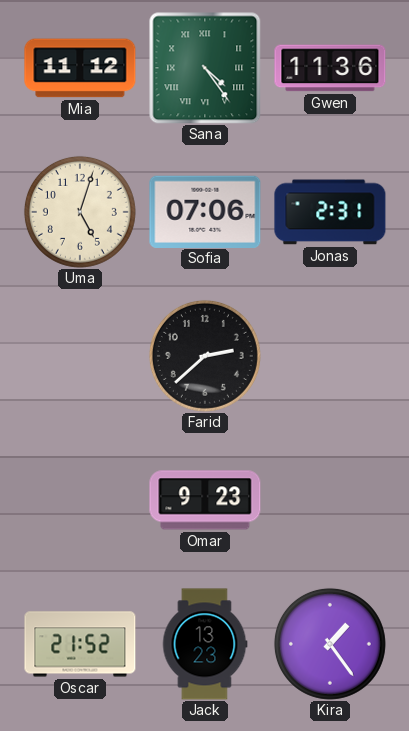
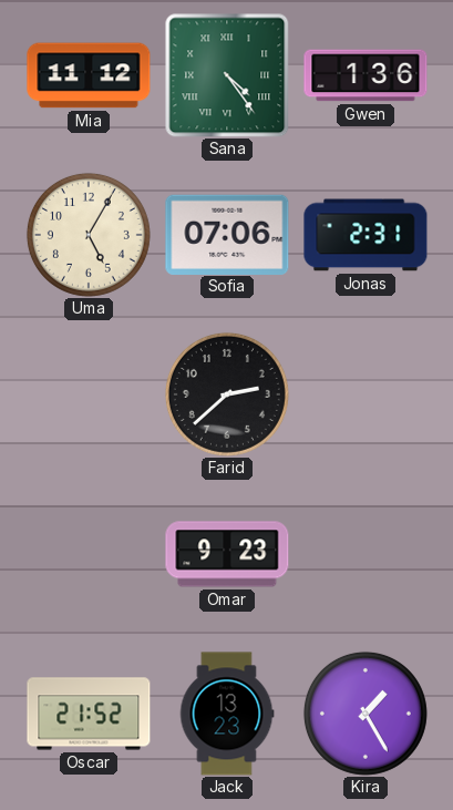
Gwen: 11:36 -> 1:36
Uma: 5:03 -> 5:05
Kira: 1:24 -> 1:25
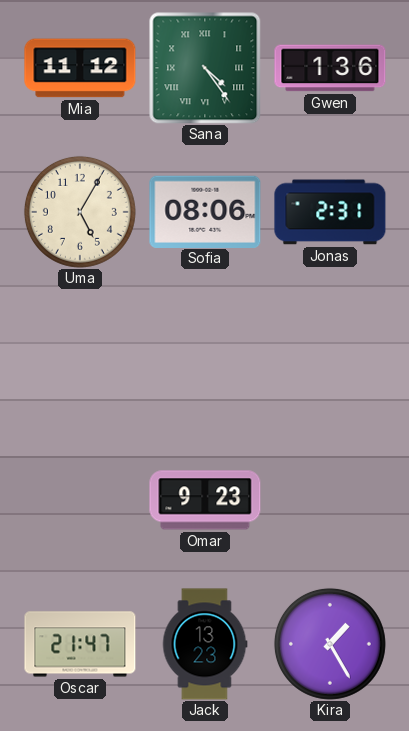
Sofia: 07:06 -> 08:06
Farid: 2:38 -> none
Oscar: 21:52 -> 21:47
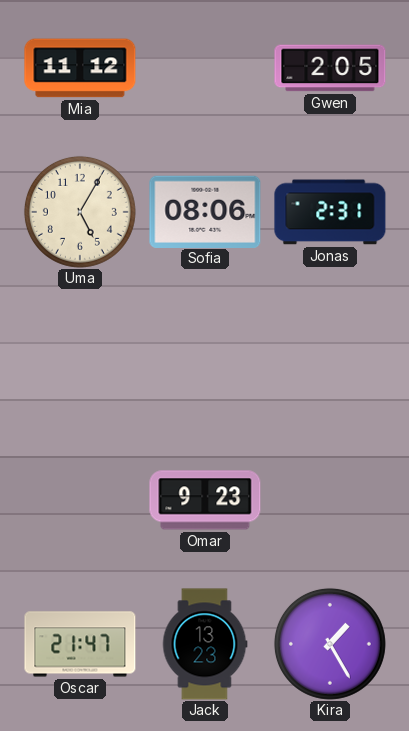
Sana: 4:24 -> none
Gwen: 1:36 -> 2:05
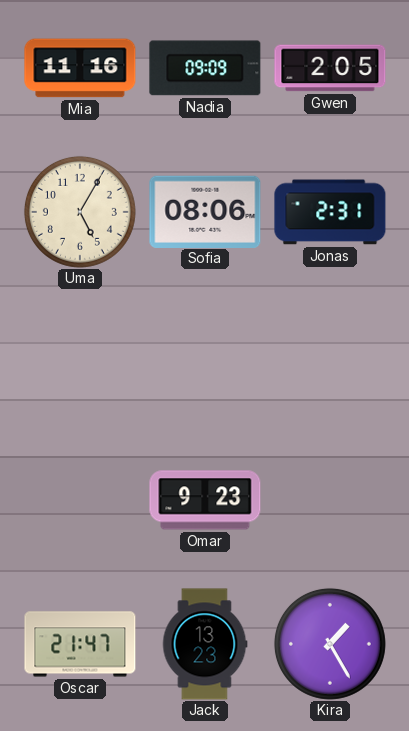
Mia: 11:12 -> 11:16
Nadia: none -> 09:09
